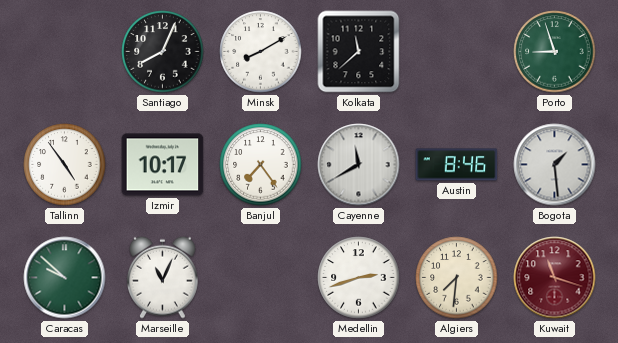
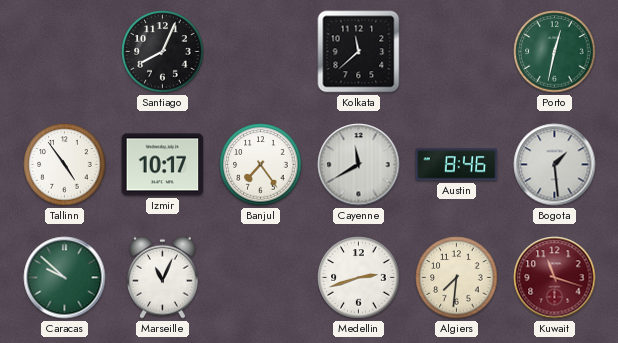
Minsk: 8:10 -> none
Porto: 8:57 -> 12:32
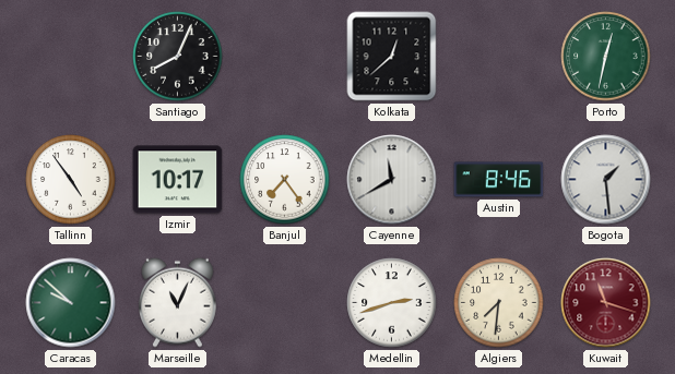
Kolkata: 11:38 -> 12:38
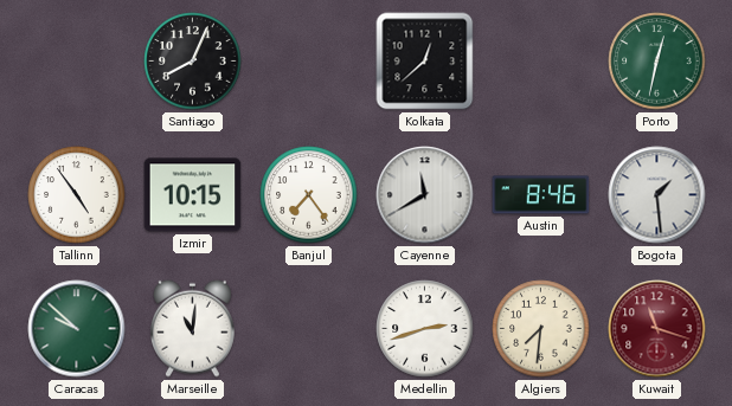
Izmir: 10:17 -> 10:15
Marseille: 11:04 -> 11:01
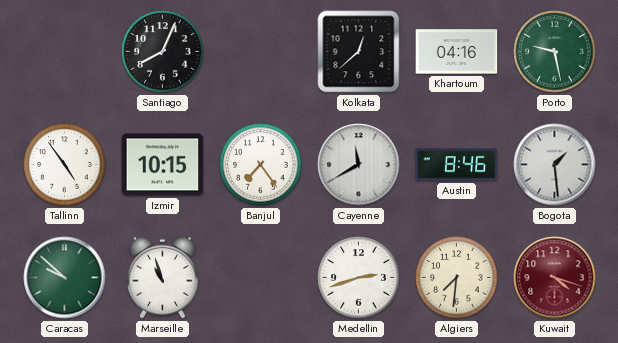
Khartoum: none -> 04:16
Porto: 12:32 -> 9:28
Marseille: 11:01 -> 10:57
Kuwait: 11:18 -> 4:18
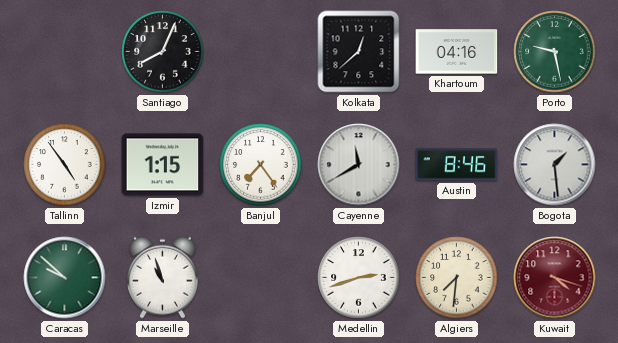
Izmir: 10:15 -> 1:15
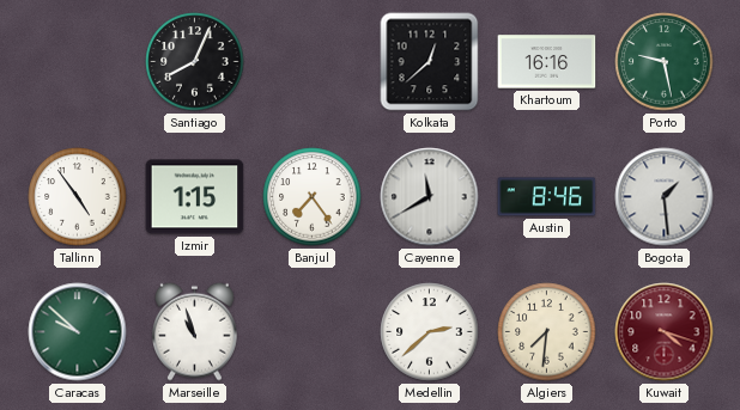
Khartoum: 04:16 -> 16:16
Medellin: 2:42 -> 2:38
